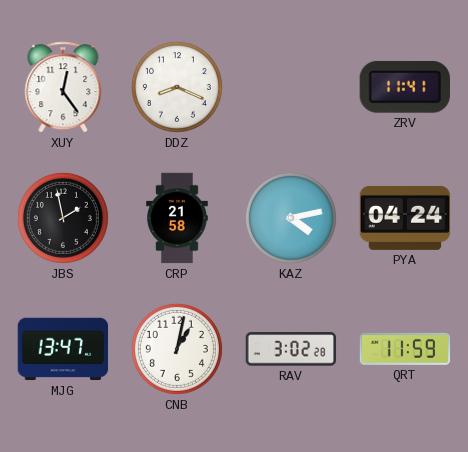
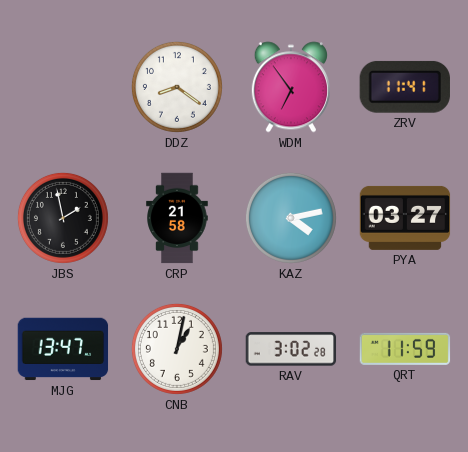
XUY: 12:24 -> none
DDZ: 8:19 -> 8:21
WDM: none -> 6:54
PYA: 04:24 -> 03:27
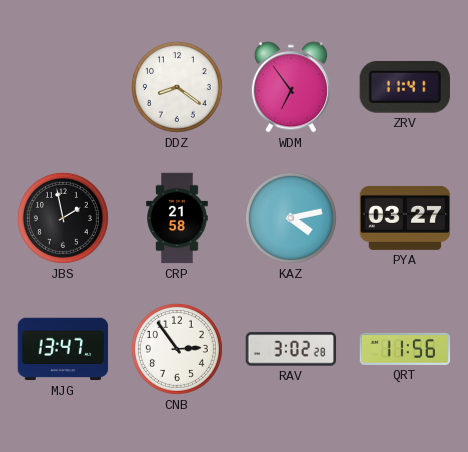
CNB: 1:02 -> 2:54
QRT: 11:59 -> 11:56
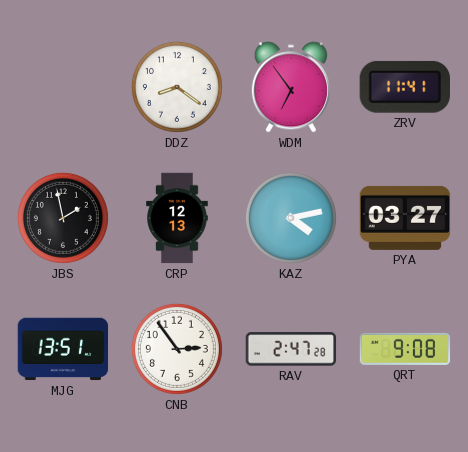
CRP: 21:58 -> 12:13
MJG: 13:47 -> 13:51
RAV: 3:02 -> 2:47
QRT: 11:56 -> 9:08
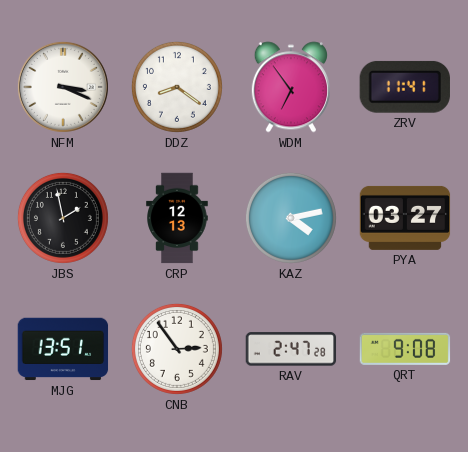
NFM: none -> 3:19
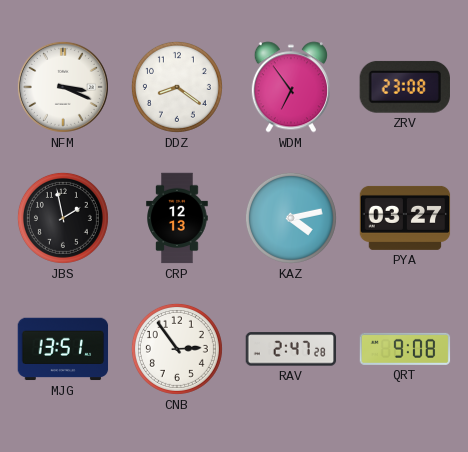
ZRV: 11:41 -> 23:08
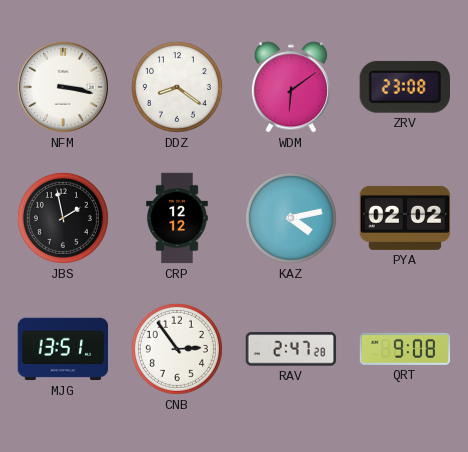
NFM: 3:19 -> 3:17
WDM: 6:54 -> 6:09
CRP: 12:13 -> 12:12
PYA: 03:27 -> 02:02
